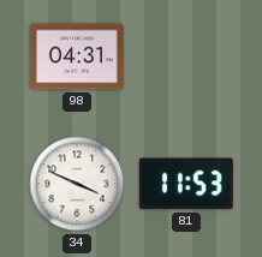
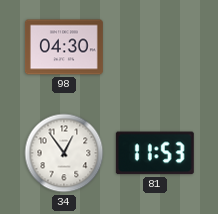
98: 04:31 -> 04:30
34: 3:49 -> 12:54
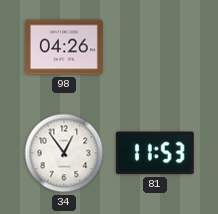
98: 04:30 -> 04:26
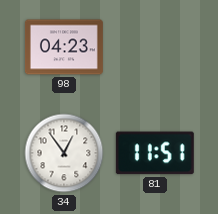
98: 04:26 -> 04:23
81: 11:53 -> 11:51
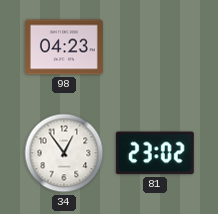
81: 11:51 -> 23:02
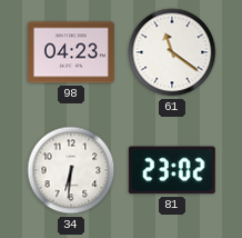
61: none -> 11:21
34: 12:54 -> 6:31
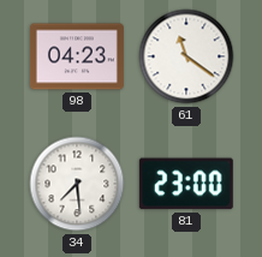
34: 6:31 -> 7:29
81: 23:02 -> 23:00
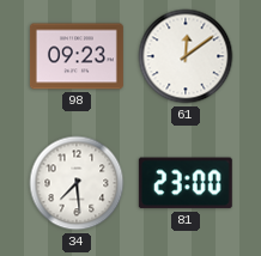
98: 04:23 -> 09:23
61: 11:21 -> 12:09
